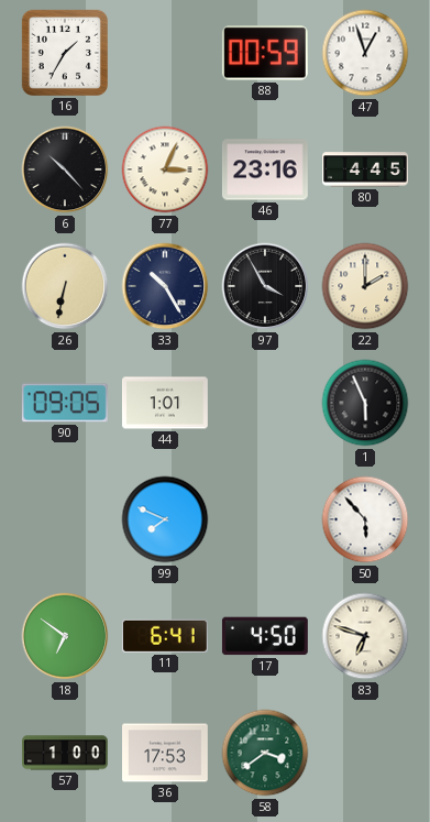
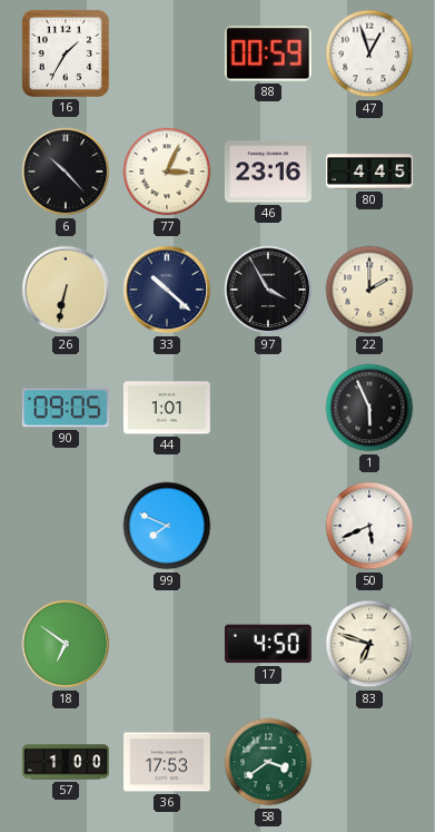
33: 10:25 -> 10:22
50: 5:53 -> 5:41
11: 6:41 -> none
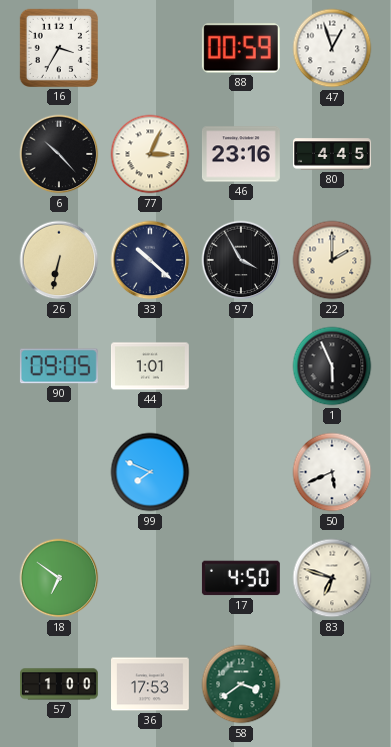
16: 1:35 -> 3:35
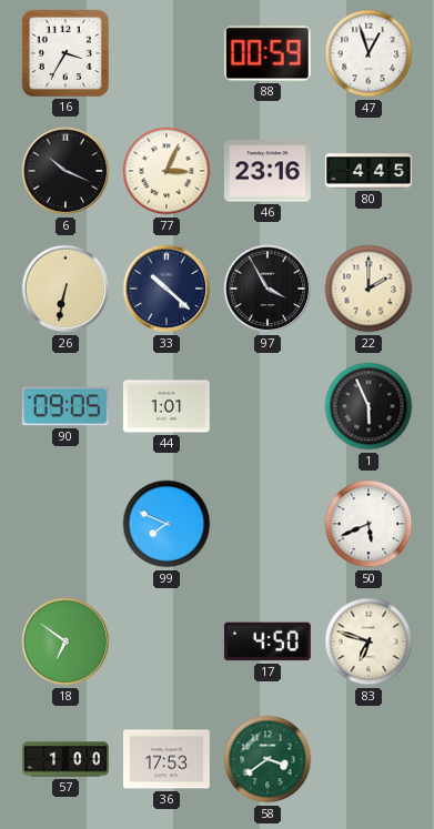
6: 10:23 -> 10:19
